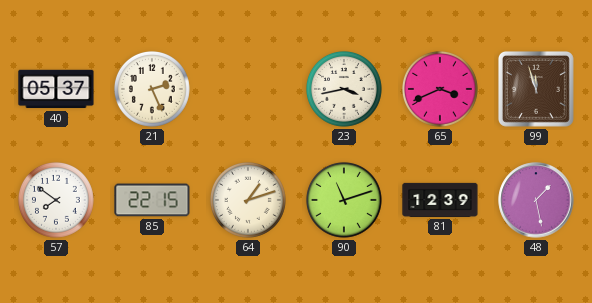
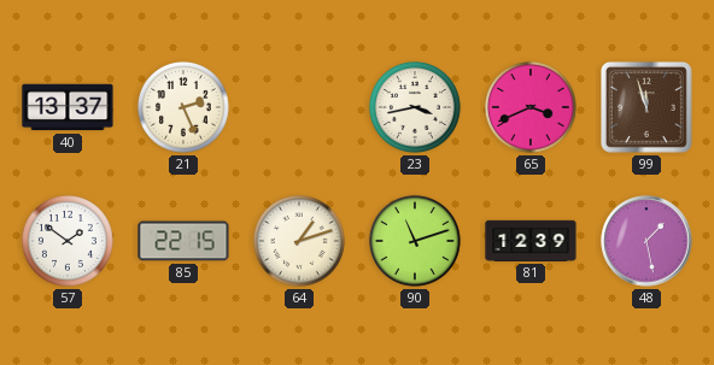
40: 05:37 -> 13:37
57: 7:51 -> 1:51
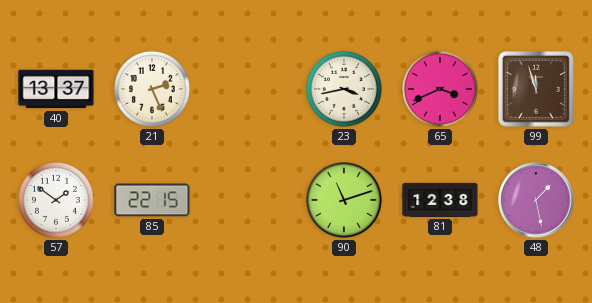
64: 1:12 -> none
81: 12:39 -> 12:38
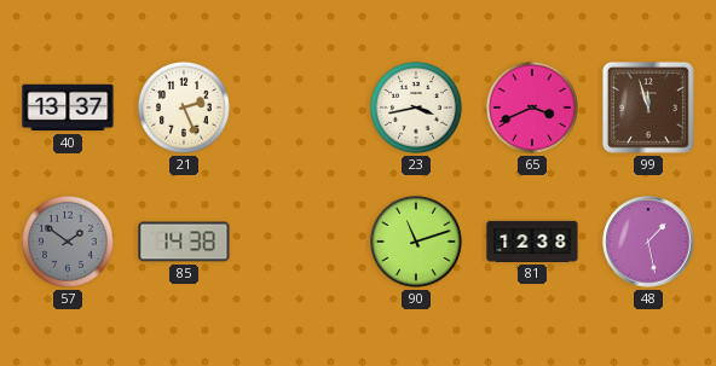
57 dial: white -> grey
85: 22:15 -> 14:38
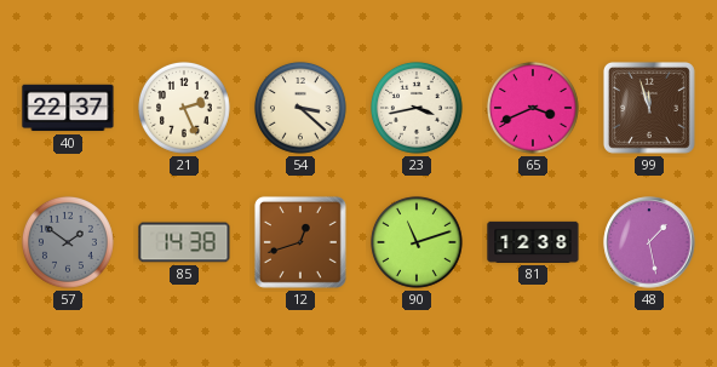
40: 13:37 -> 22:37
54: none -> 3:22
12: none -> 12:42
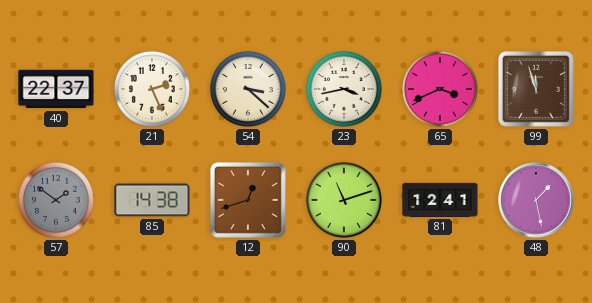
81: 12:38 -> 12:41
